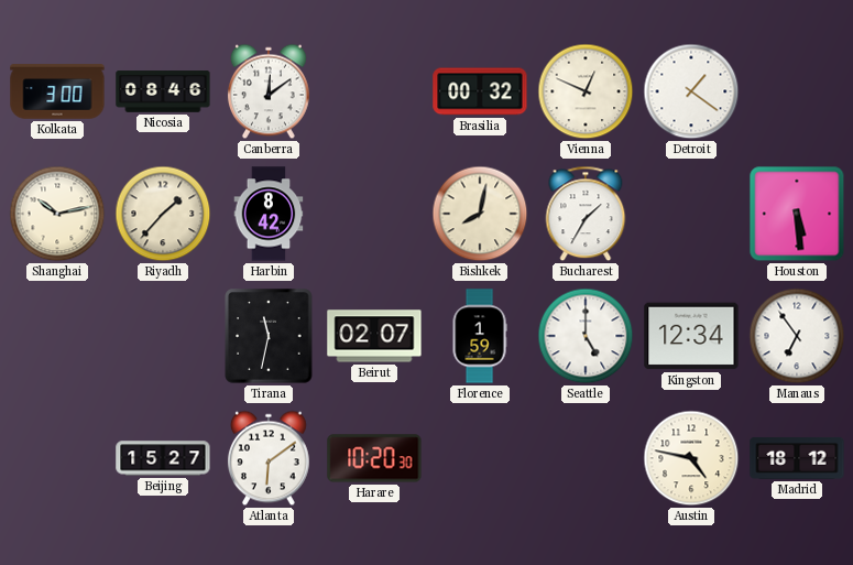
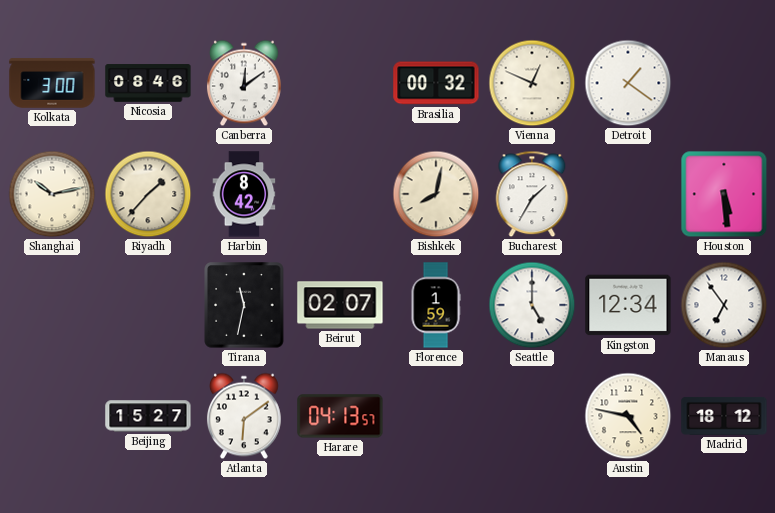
Harare: 10:20 -> 04:13
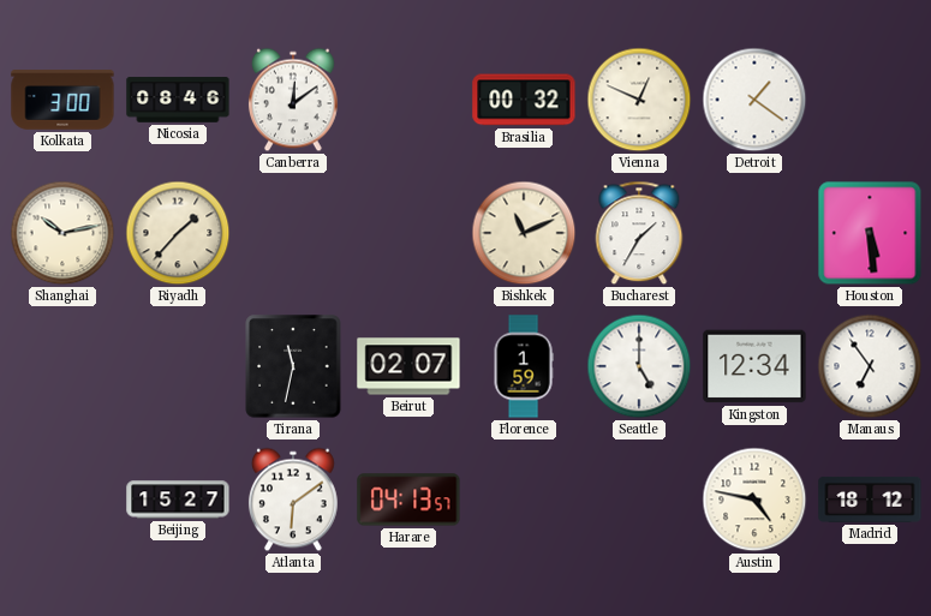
Harbin: 8:42 -> none
Bishkek: 8:02 -> 11:11
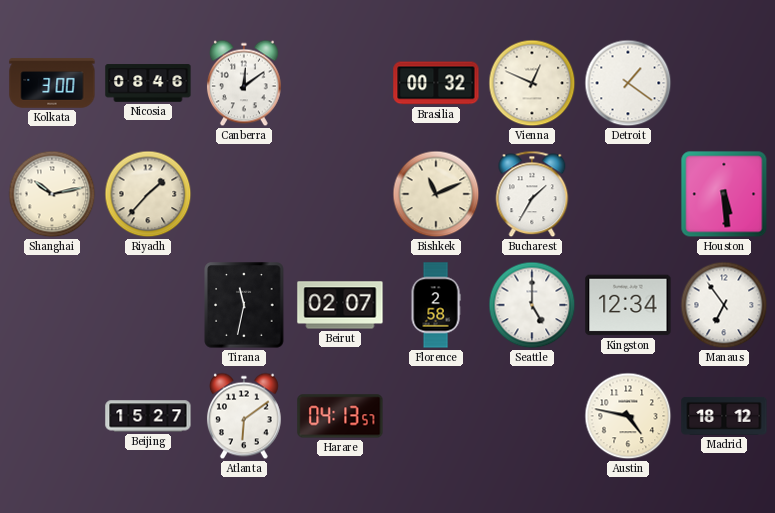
Florence: 1:59 -> 2:58
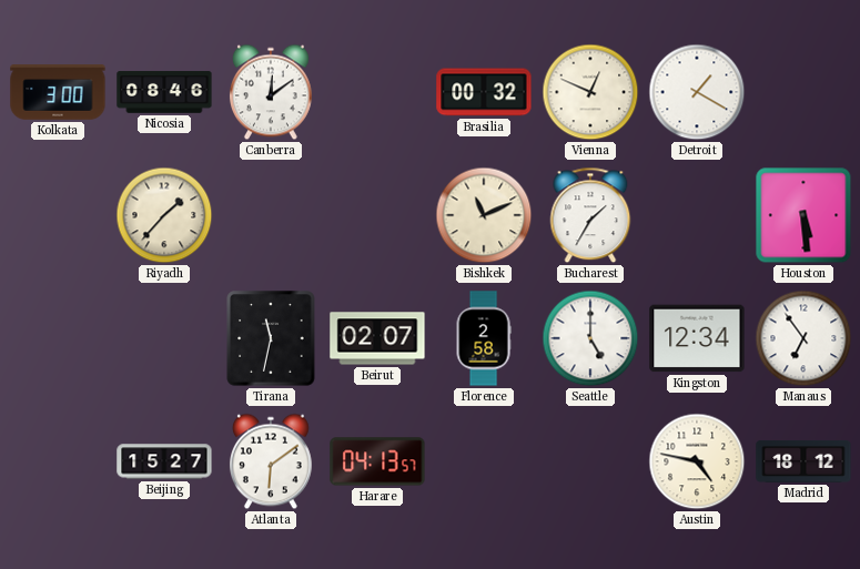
Detroit: 1:21 -> 1:20
Shanghai: 10:13 -> none
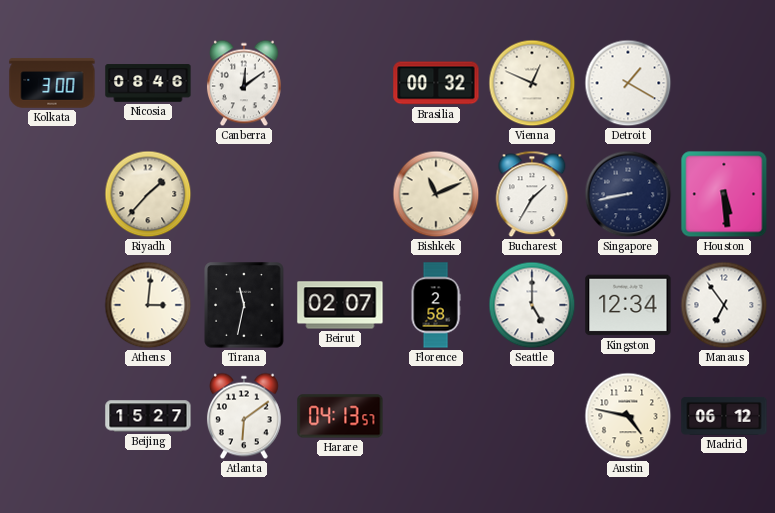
Singapore: none -> 8:43
Athens: none -> 3:01
Madrid: 18:12 -> 06:12
